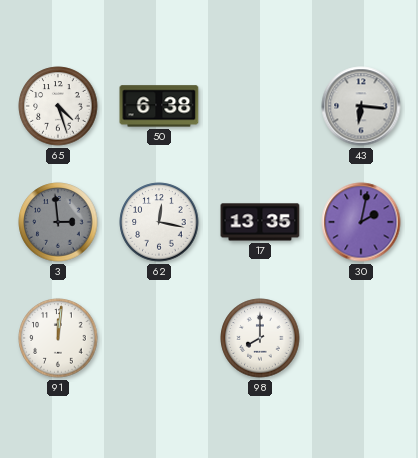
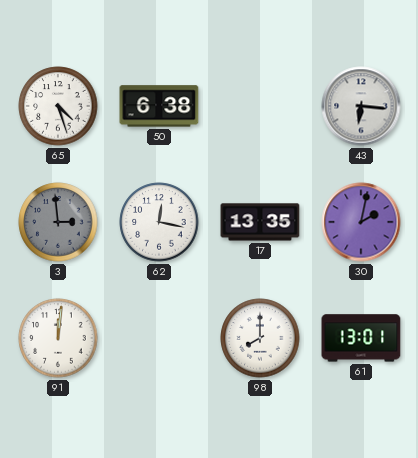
61: none -> 13:01
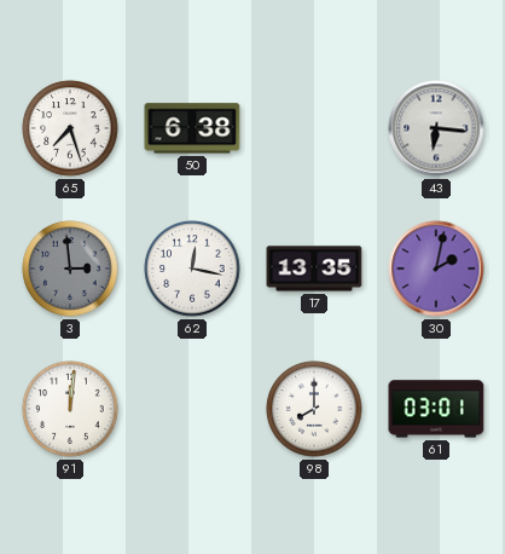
65: 4:27 -> 7:27
61: 13:01 -> 03:01
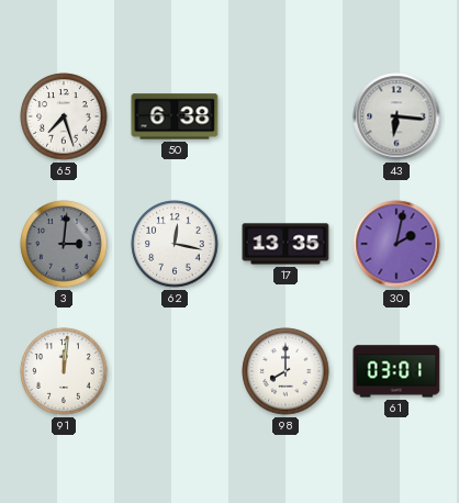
3: 2:59 -> 3:01
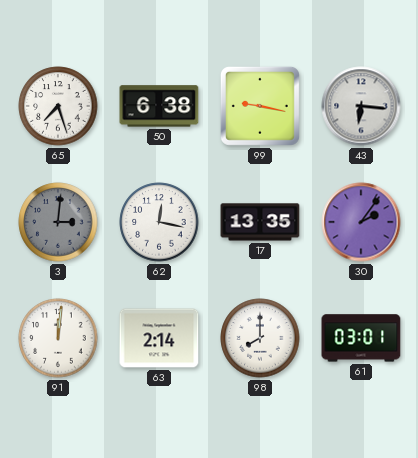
99: none -> 9:17
30: 2:02 -> 2:06
63: none -> 2:14
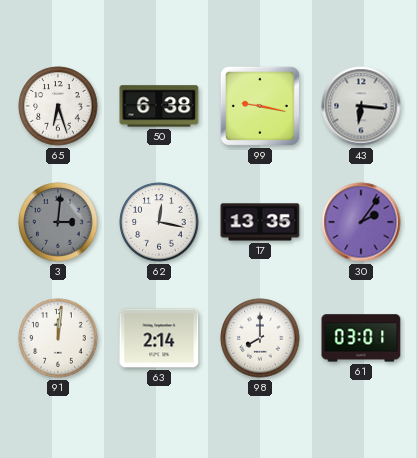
65: 7:27 -> 6:27
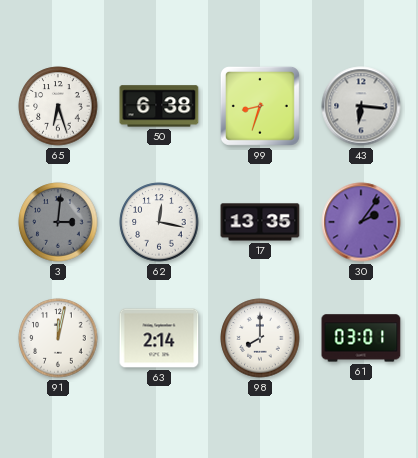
99: 9:17 -> 8:33
91: 12:01 -> 12:02
